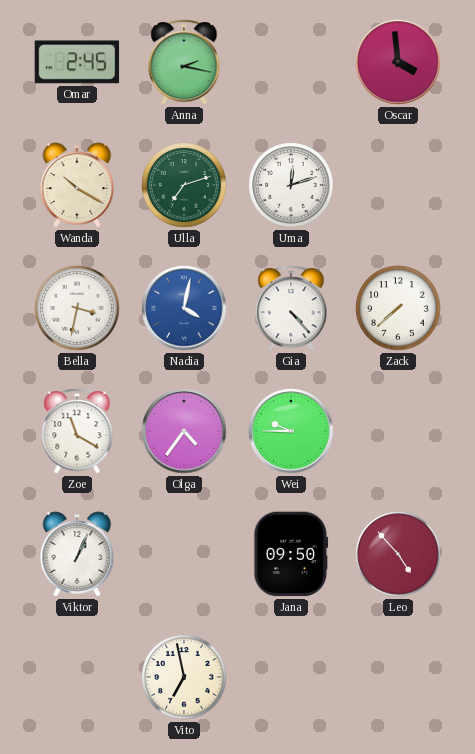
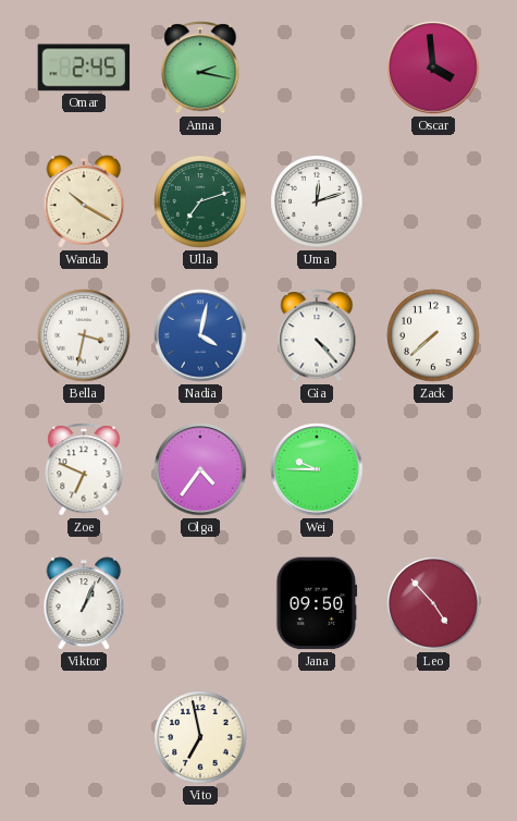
Zoe: 11:20 -> 6:49
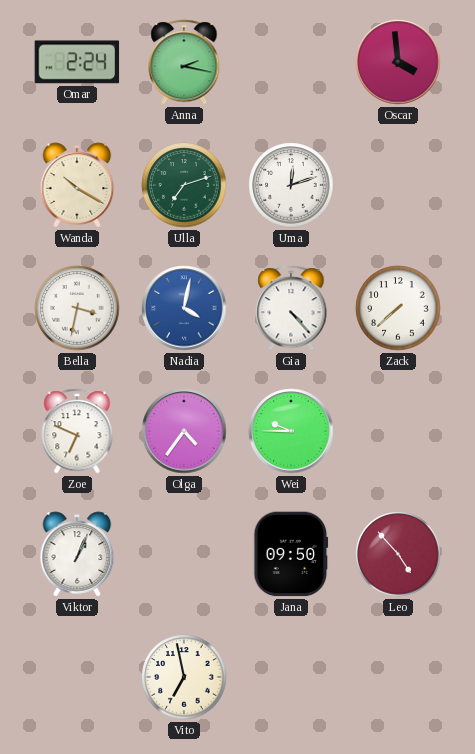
Omar: 2:45 -> 2:24
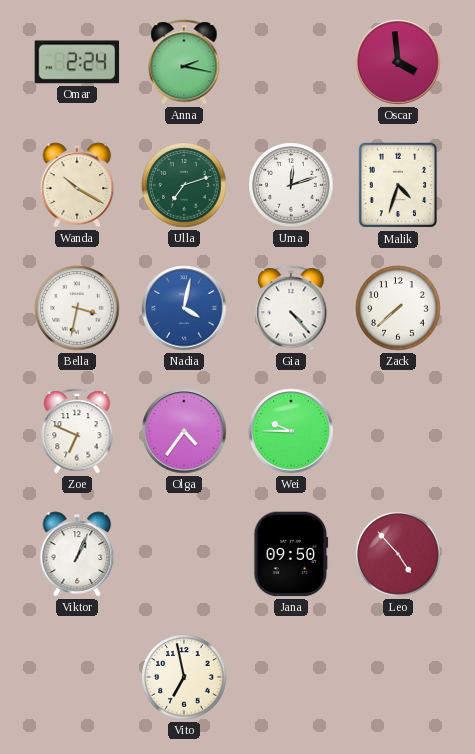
Malik: none -> 4:33
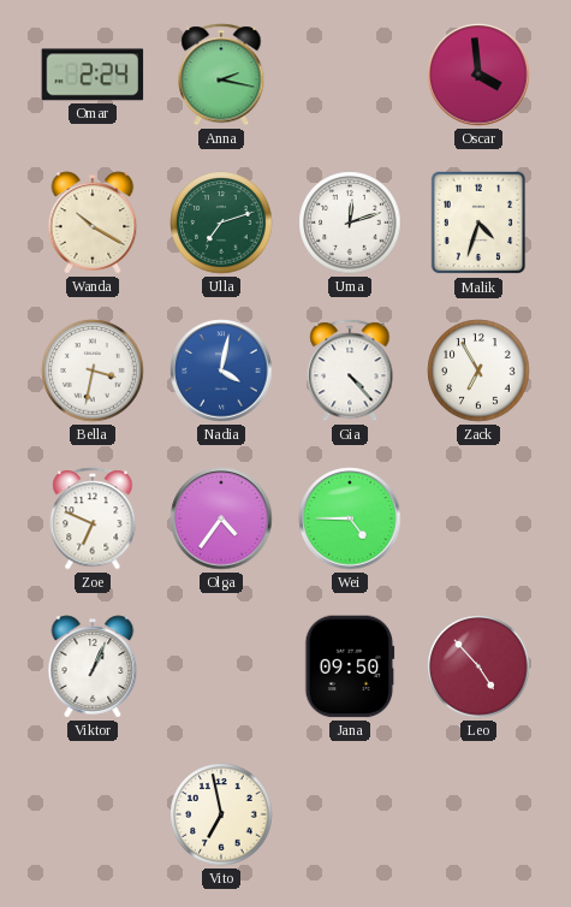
Zack: 7:38 -> 6:55
Wei: 9:45 -> 4:45
